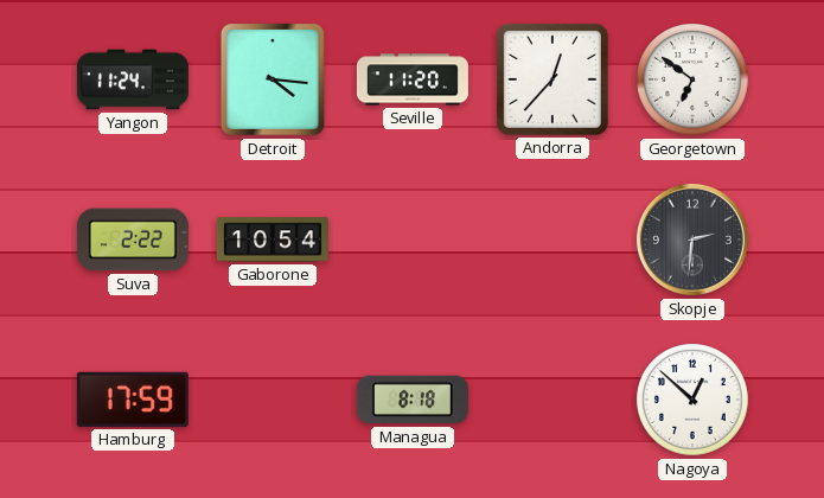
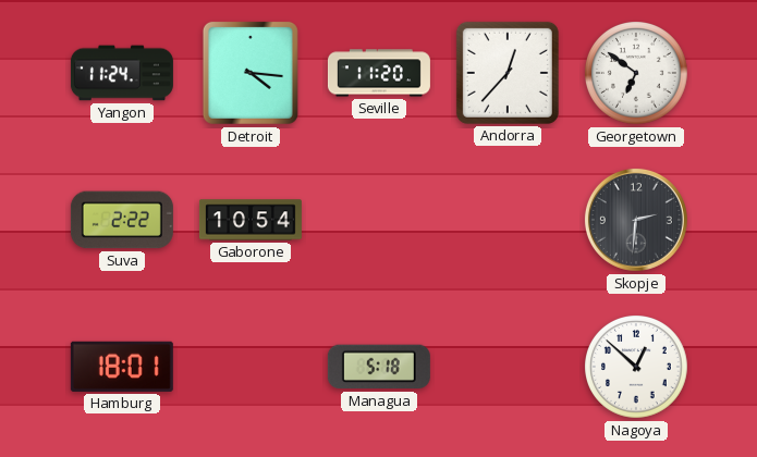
Hamburg: 17:59 -> 18:01
Managua: 8:18 -> 5:18
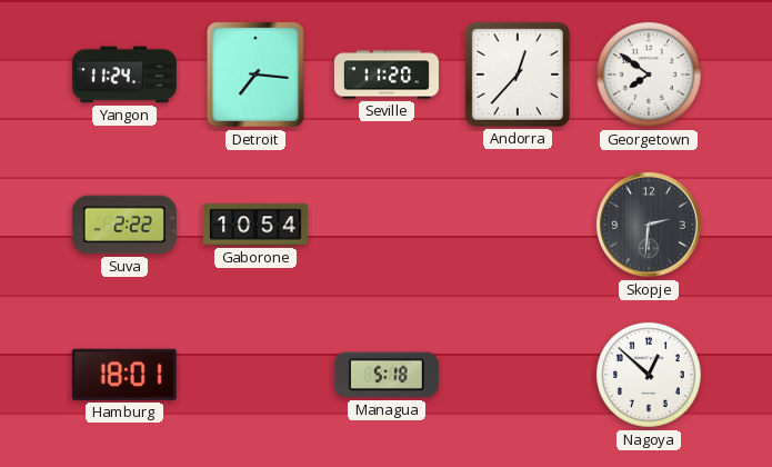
Detroit: 4:16 -> 7:16
Georgetown: 6:51 -> 7:51
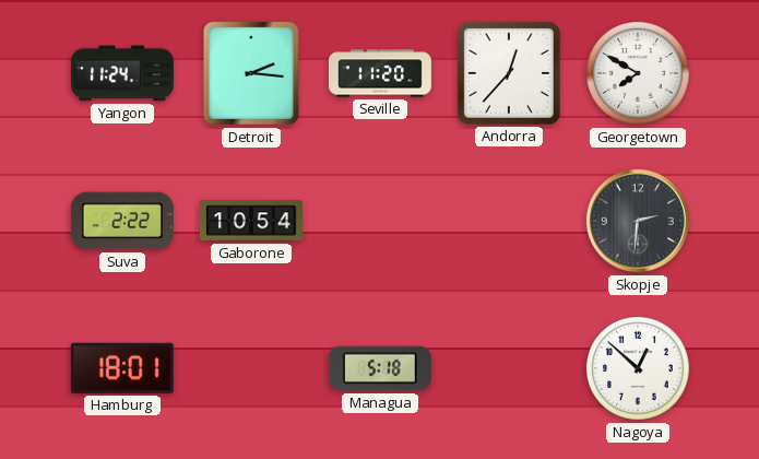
Detroit: 7:16 -> 2:16
Georgetown: 7:51 -> 7:50
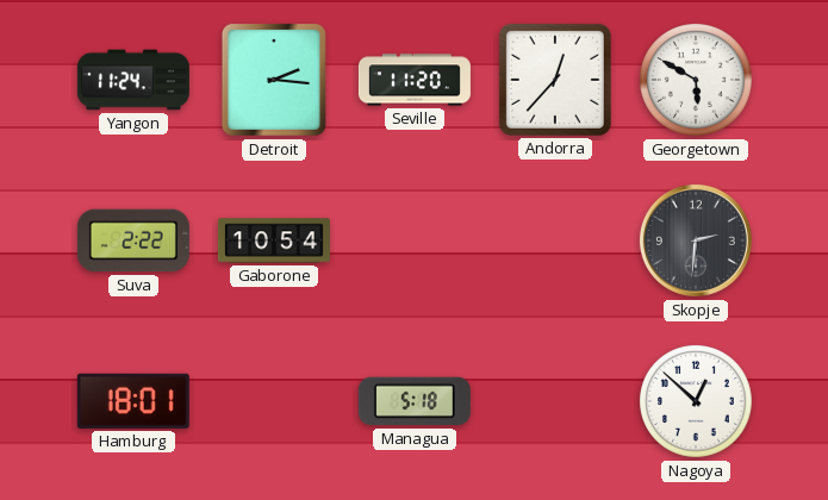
Georgetown: 7:50 -> 5:50
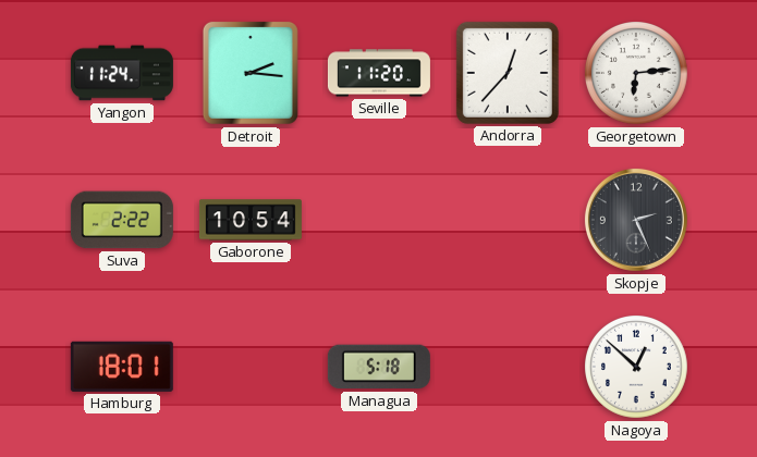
Georgetown: 5:50 -> 6:14
Skopje: 2:31 -> 2:26
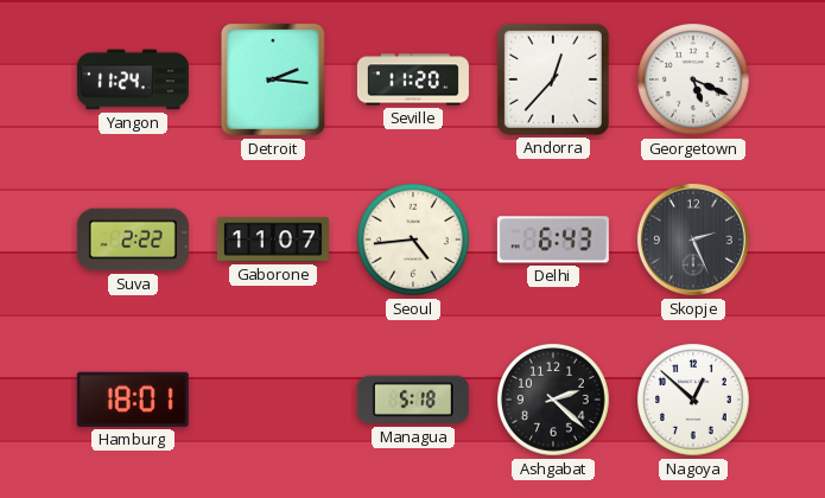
Georgetown: 6:14 -> 5:19
Gaborone: 10:54 -> 11:07
Seoul: none -> 4:44
Delhi: none -> 6:43
Ashgabat: none -> 2:22
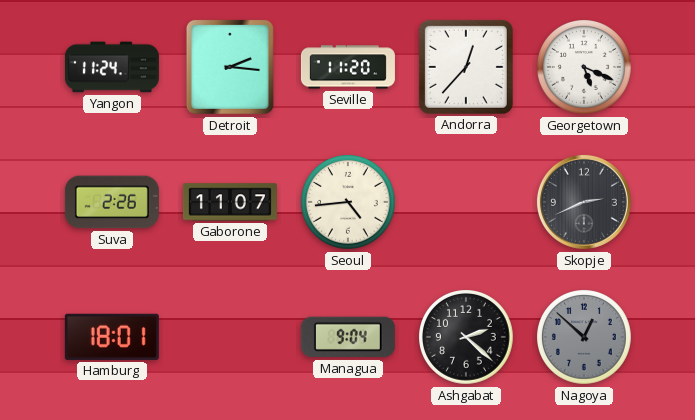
Suva: 2:22 -> 2:26
Delhi: 6:43 -> none
Skopje: 2:26 -> 2:41
Managua: 5:18 -> 9:04
Nagoya dial: white -> grey
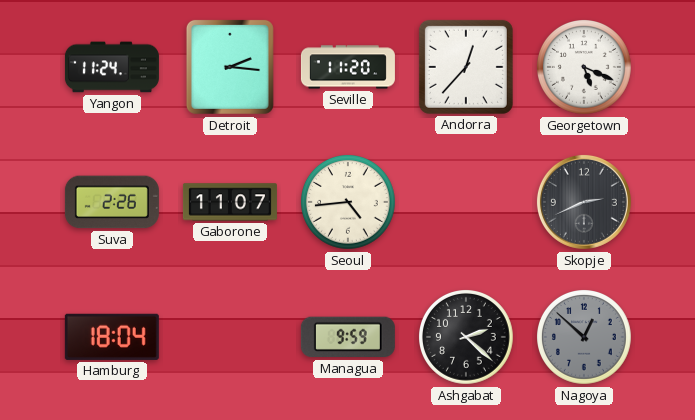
Hamburg: 18:01 -> 18:04
Managua: 9:04 -> 9:59
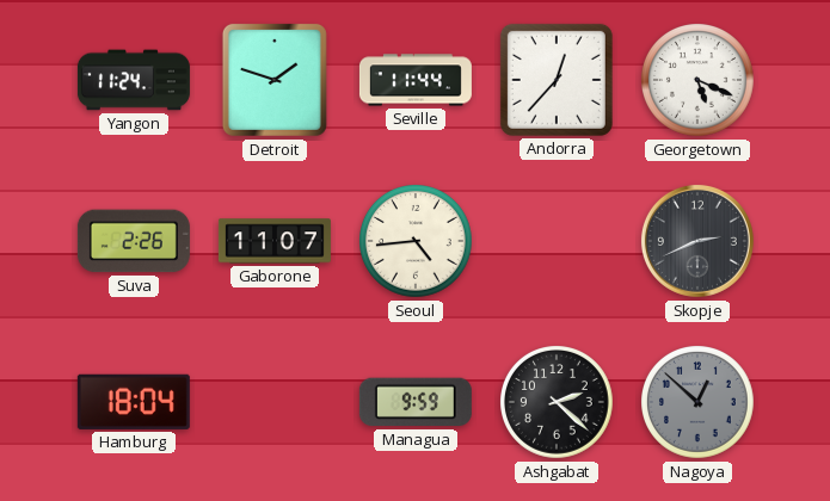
Detroit: 2:16 -> 1:48
Seville: 11:20 -> 11:44
